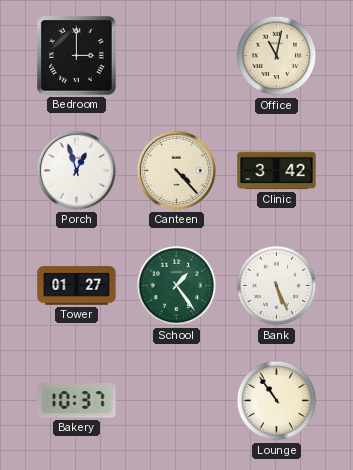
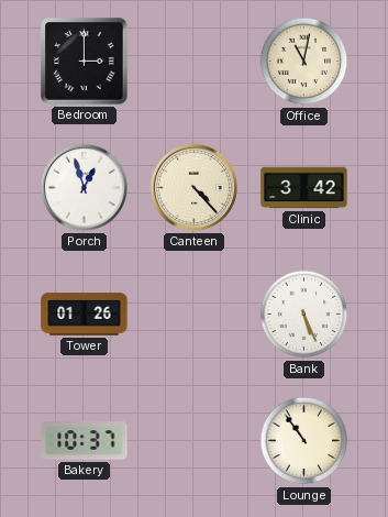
Tower: 01:27 -> 01:26
School: 1:24 -> none
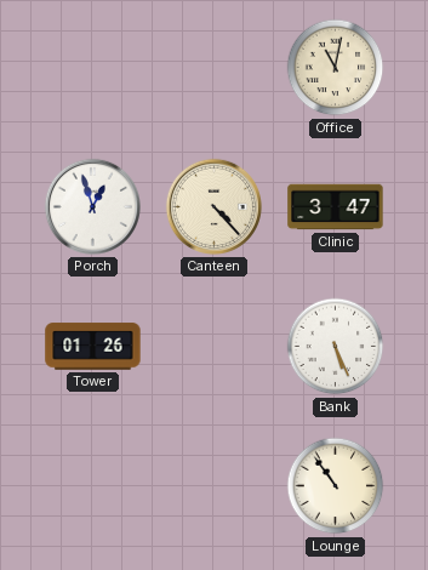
Bedroom: 3:00 -> none
Clinic: 3:42 -> 3:47
Bakery: 10:37 -> none
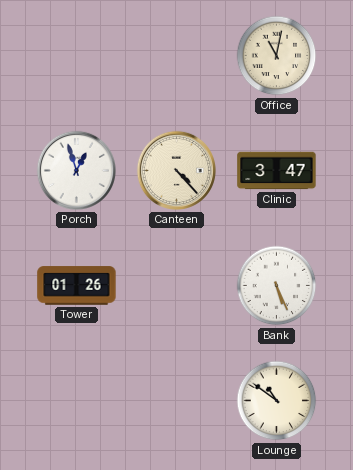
Lounge: 10:54 -> 10:51
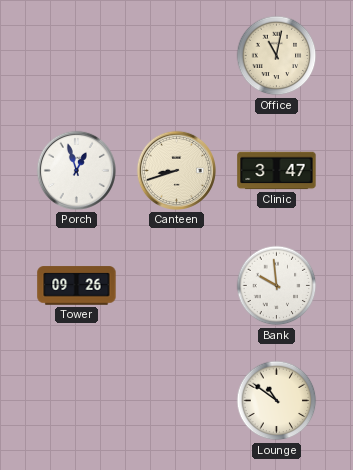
Canteen: 4:23 -> 8:42
Tower: 01:26 -> 09:26
Bank: 5:26 -> 9:59
